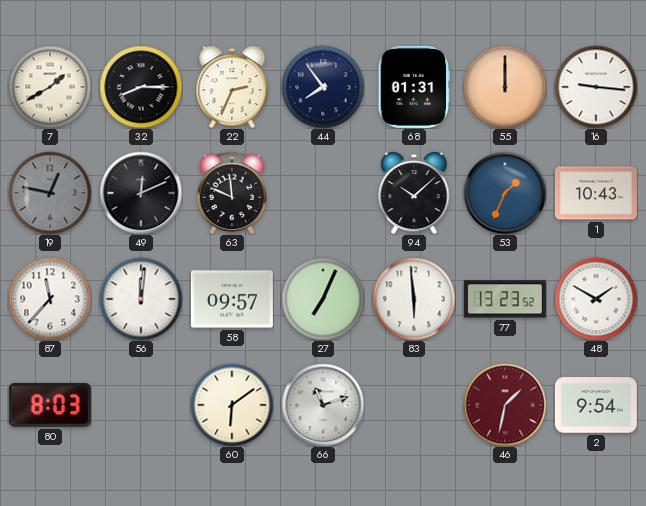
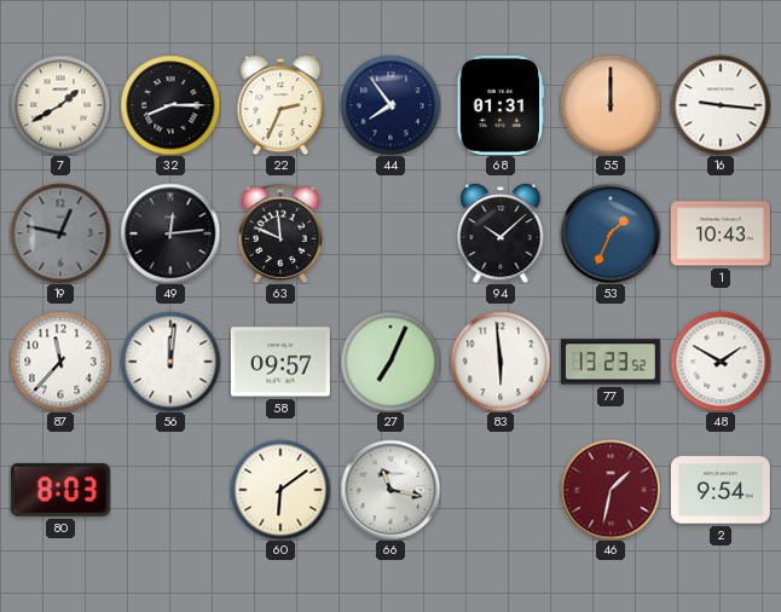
49: 12:11 -> 12:14
66: 11:12 -> 11:17
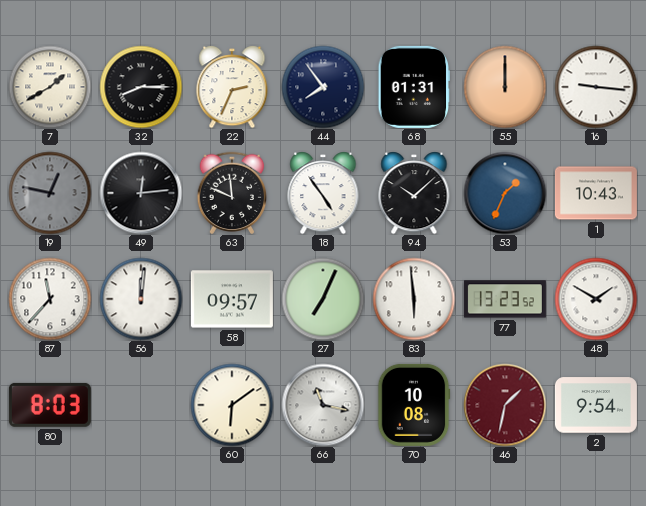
18: none -> 4:54
70: none -> 10:08
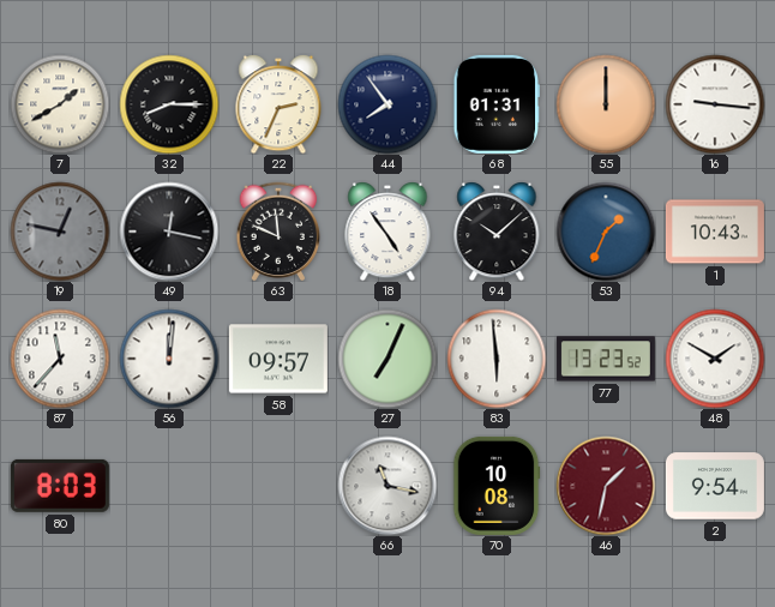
49: 12:14 -> 12:17
60: 6:09 -> none
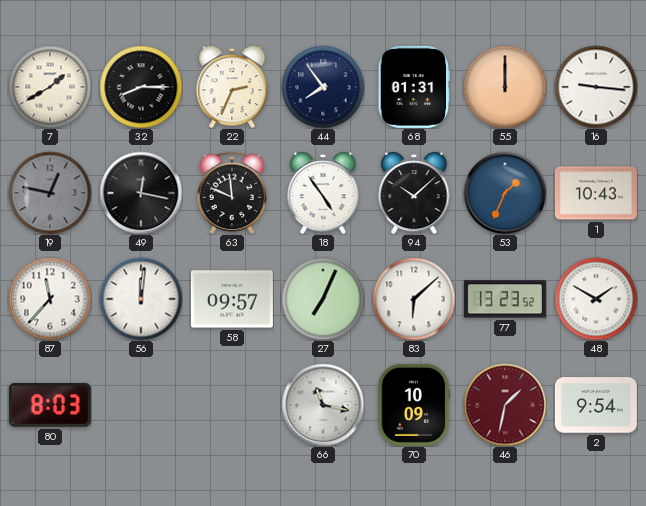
83: 5:59 -> 6:08
70: 10:08 -> 10:09
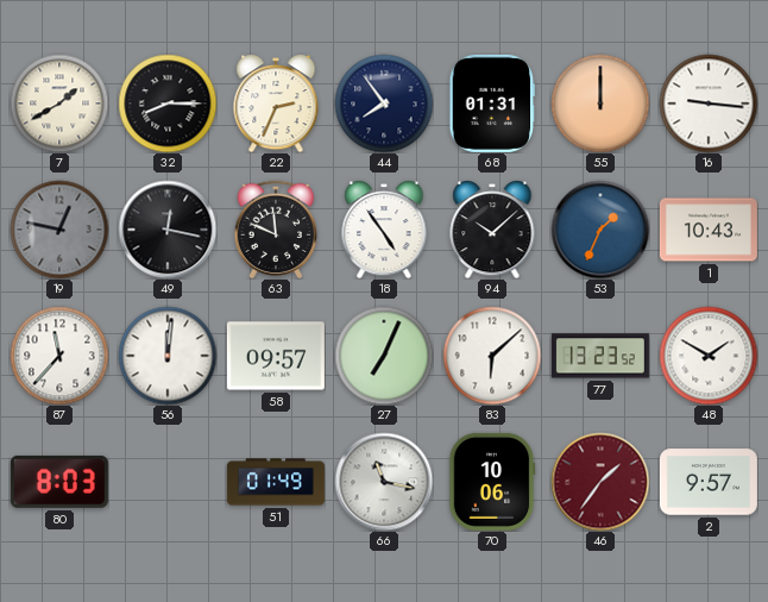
51: none -> 01:49
70: 10:09 -> 10:06
46: 1:32 -> 1:36
2: 9:54 -> 9:57
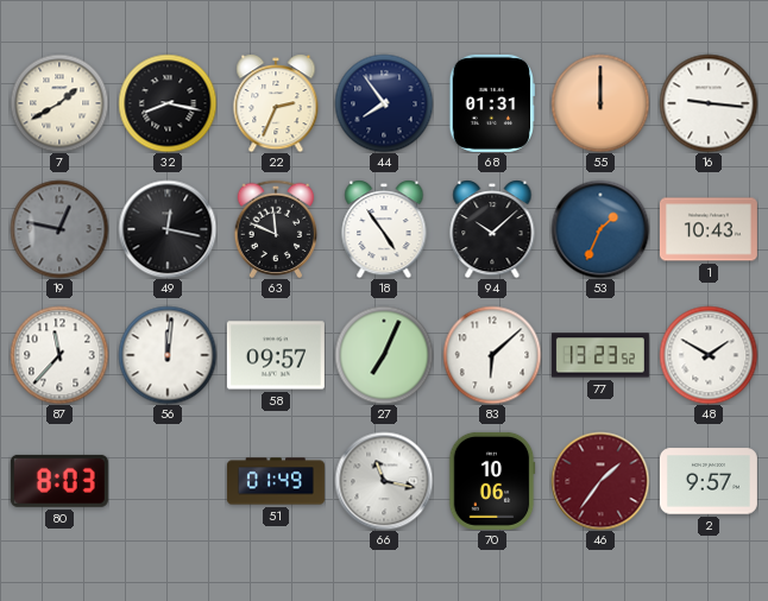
32: 8:15 -> 8:17
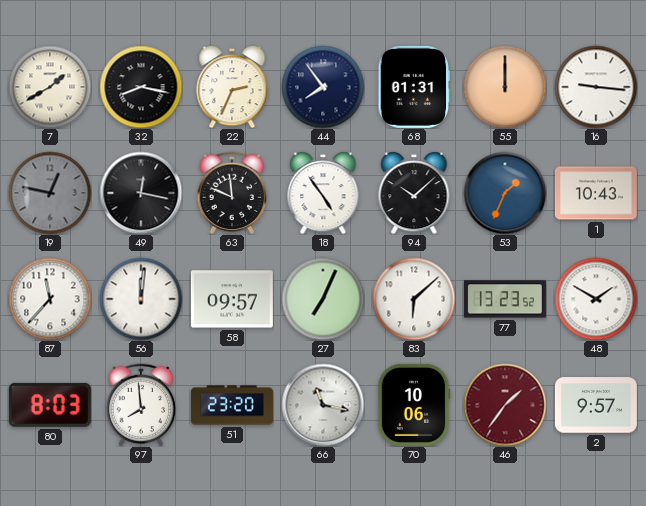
97: none -> 7:59
51: 01:49 -> 23:20
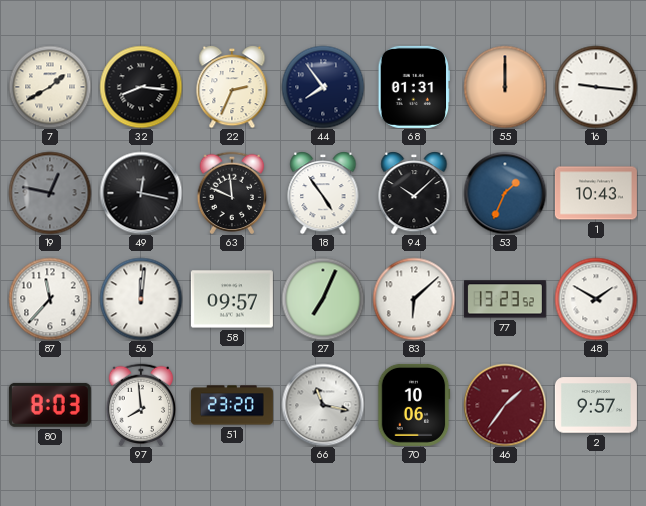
32: 8:17 -> 8:16
